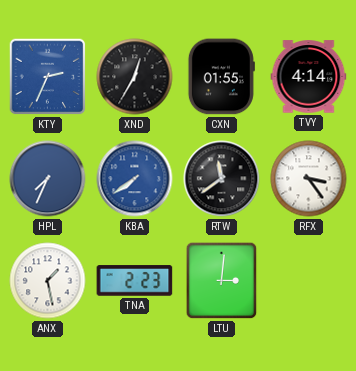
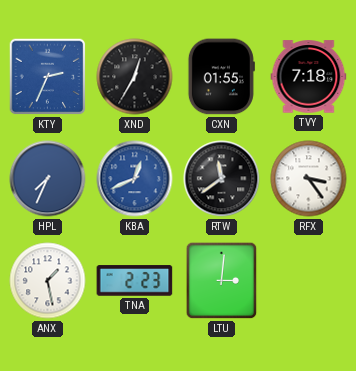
TVY: 4:14 -> 7:18
KBA: 7:39 -> 12:41
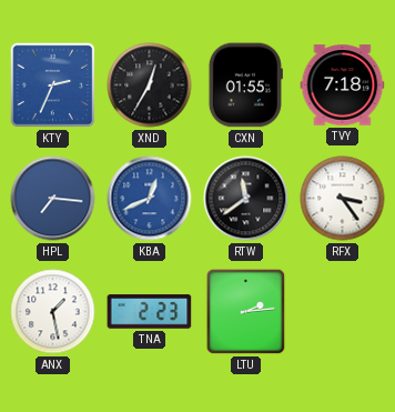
HPL: 7:34 -> 7:16
LTU: 3:01 -> 2:14
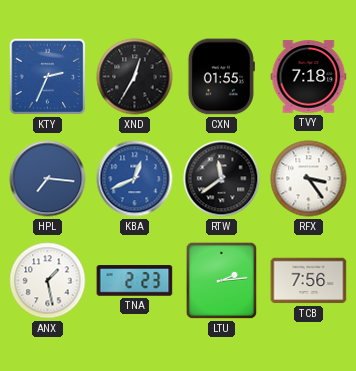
TCB: none -> 7:56
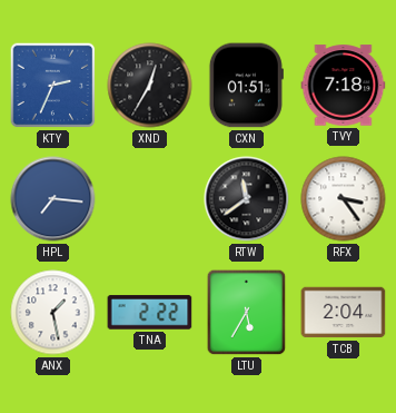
CXN: 01:55 -> 01:51
KBA: 12:41 -> none
TNA: 2:23 -> 2:22
LTU: 2:14 -> 5:35
TCB: 7:56 -> 2:04
